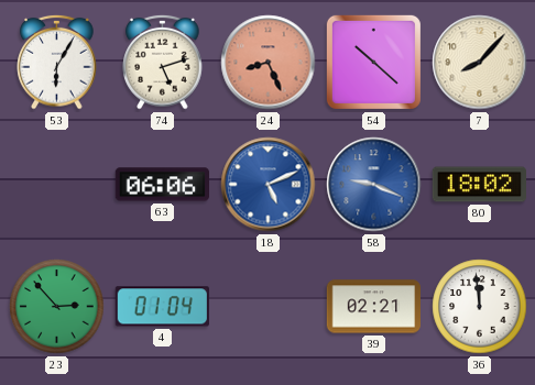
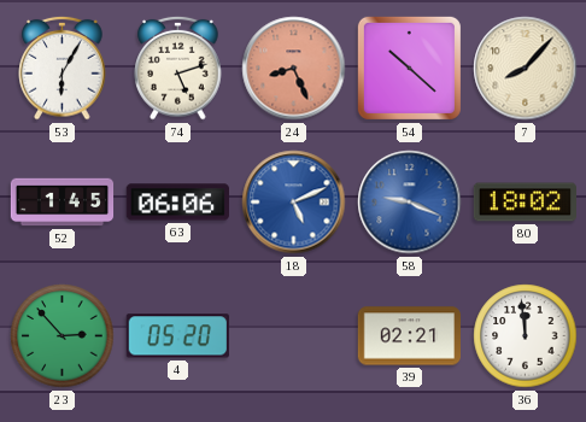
52: none -> 1:45
4: 01:04 -> 05:20
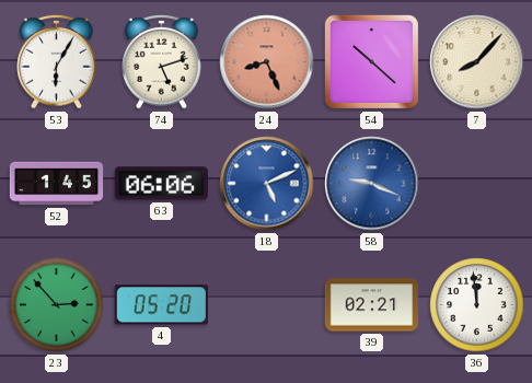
80: 18:02 -> none
